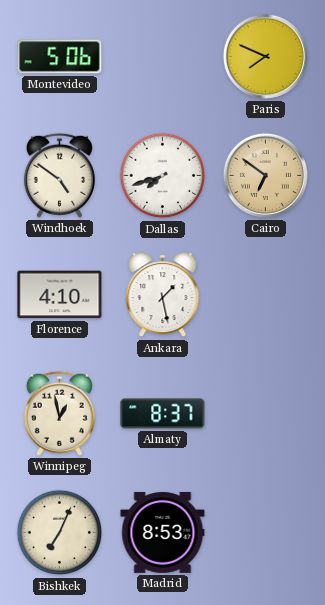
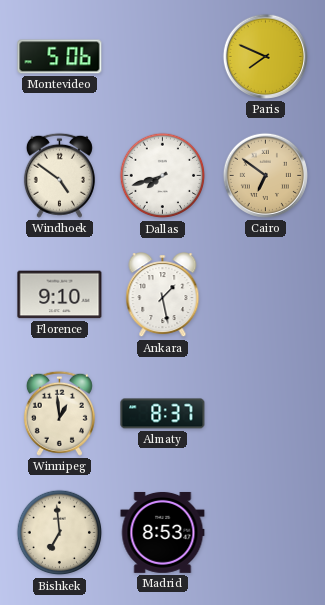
Florence: 4:10 -> 9:10
Winnipeg: 12:58 -> 12:59
Bishkek: 7:04 -> 6:59
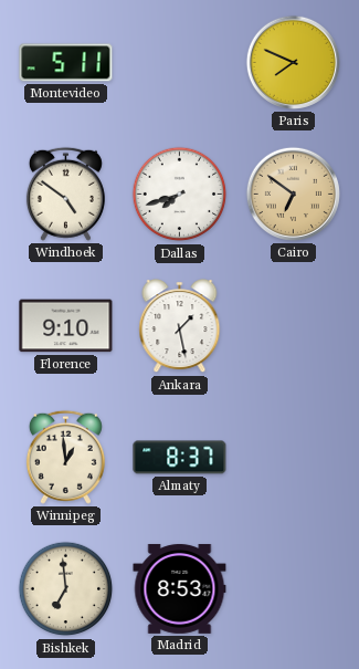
Montevideo: 5:06 -> 5:11
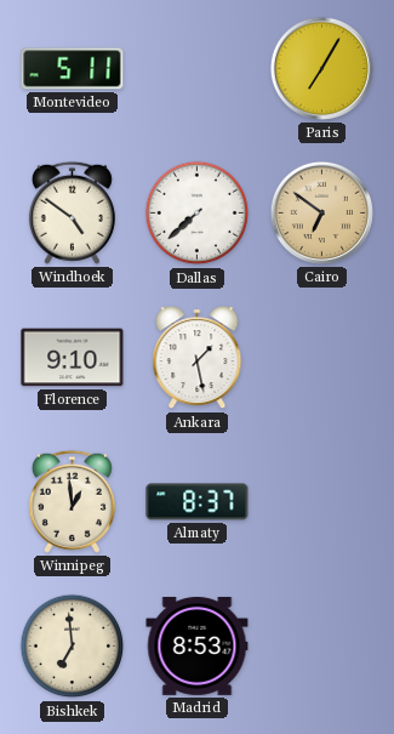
Paris: 7:49 -> 7:05
Dallas: 7:42 -> 7:38
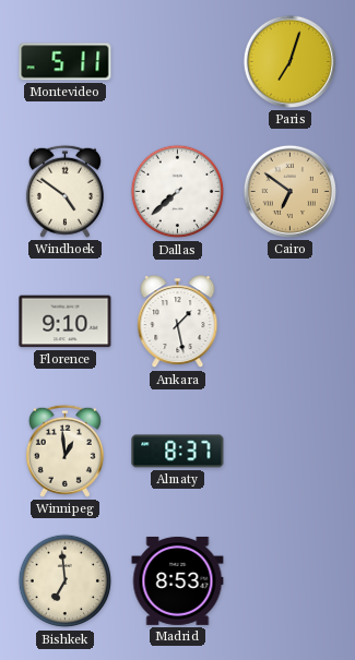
Paris: 7:05 -> 7:03
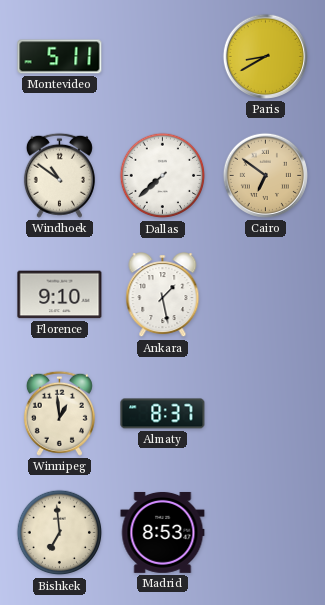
Paris: 7:03 -> 8:40
Windhoek: 4:51 -> 10:51
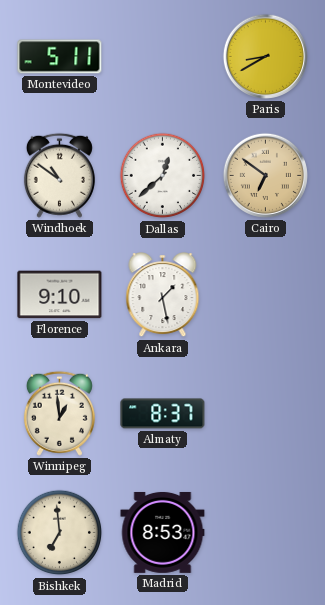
Dallas: 7:38 -> 12:38
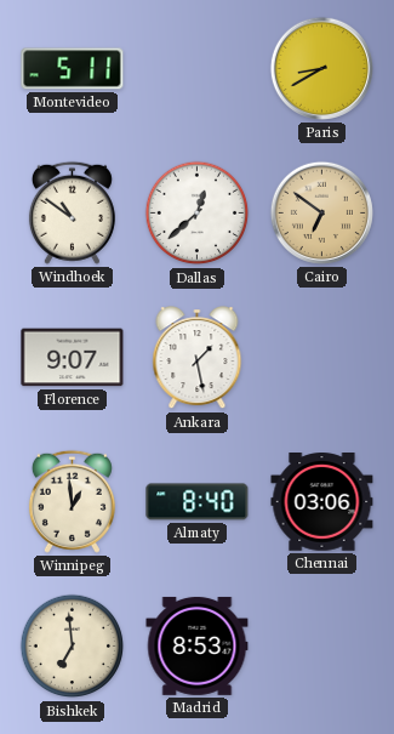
Florence: 9:10 -> 9:07
Almaty: 8:37 -> 8:40
Chennai: none -> 03:06
